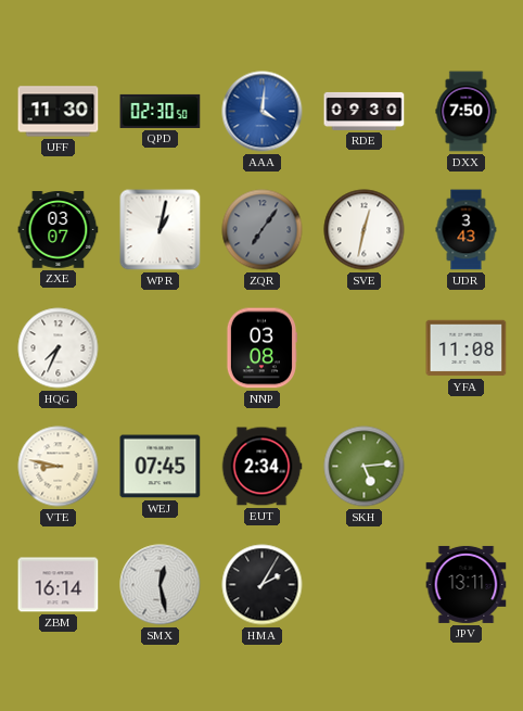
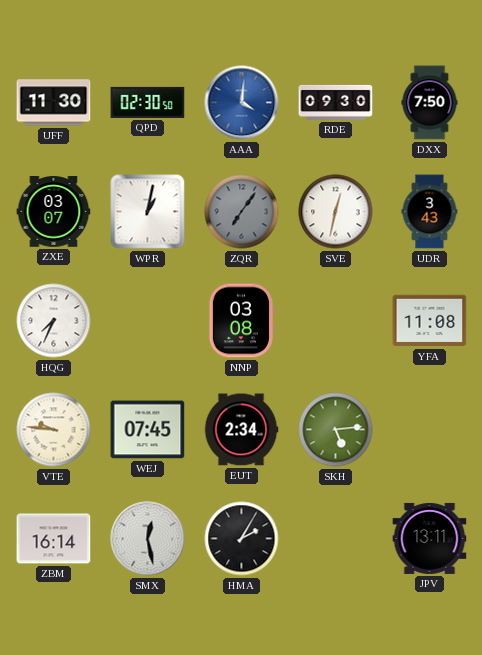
VTE: 8:47 -> 9:46
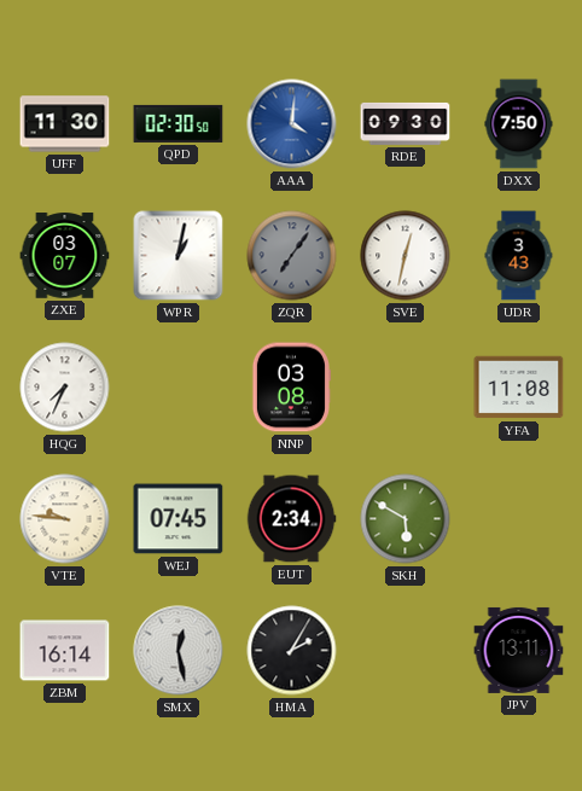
SKH: 5:14 -> 5:50
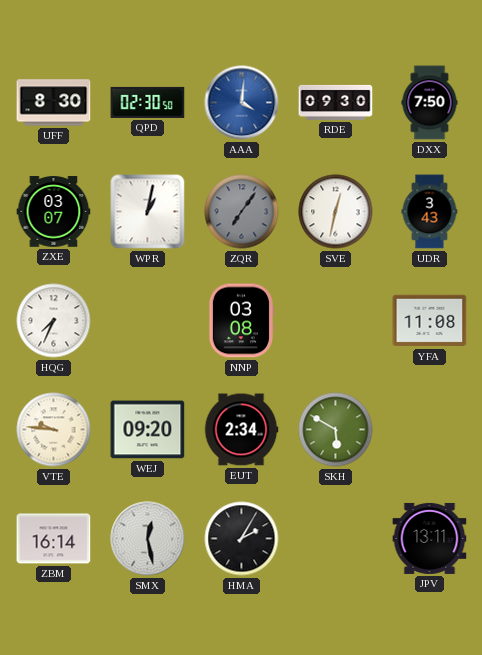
UFF: 11:30 -> 8:30
WEJ: 07:45 -> 09:20
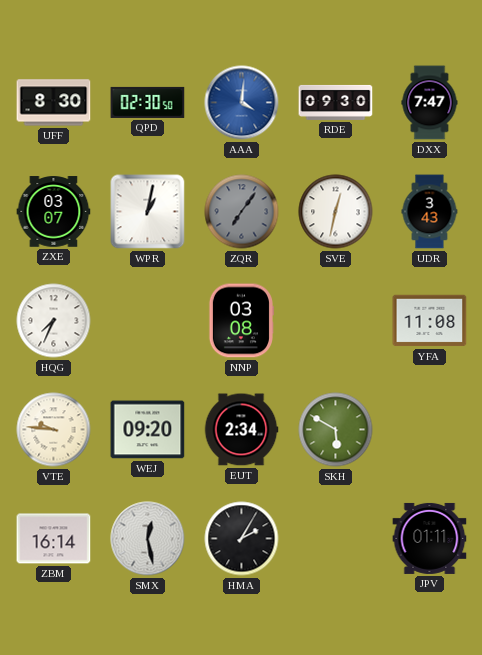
DXX: 7:50 -> 7:47
JPV: 13:11 -> 01:11
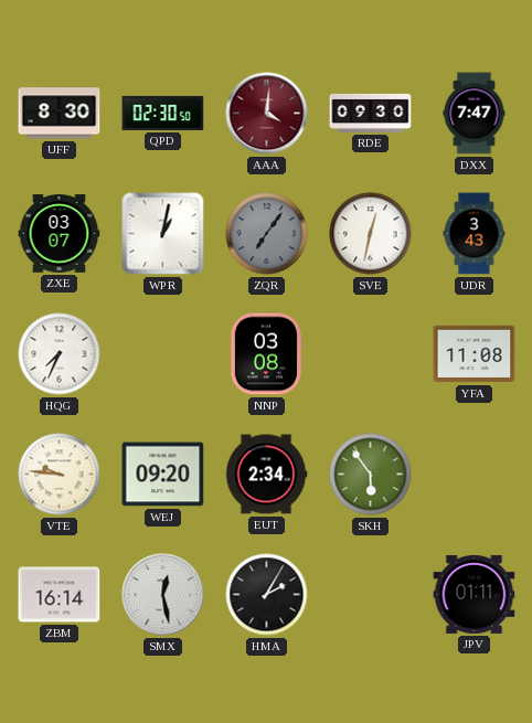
AAA dial: blue -> burgundy
SKH: 5:50 -> 5:54
